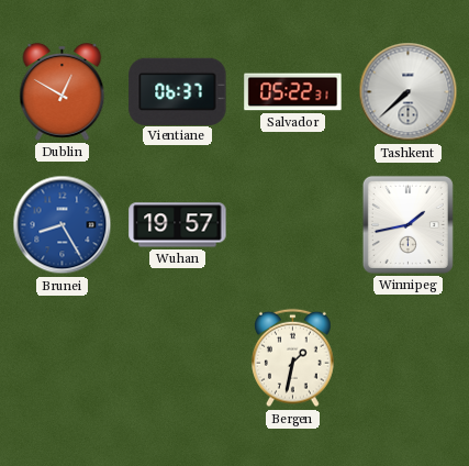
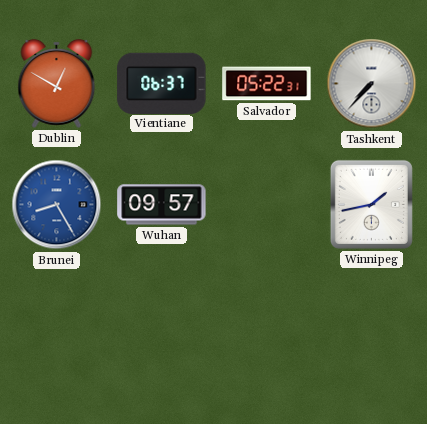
Tashkent: 7:38 -> 7:37
Wuhan: 19:57 -> 09:57
Bergen: 1:32 -> none
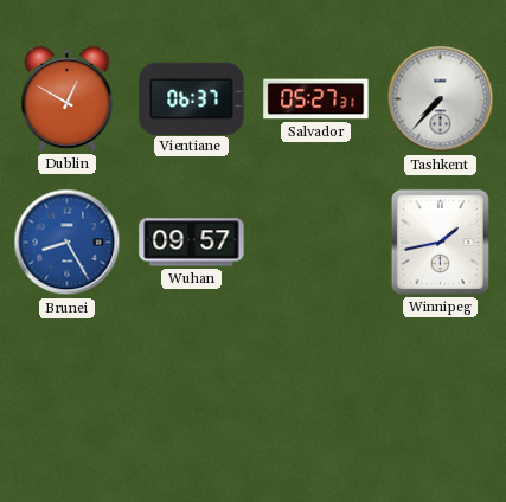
Salvador: 05:22 -> 05:27
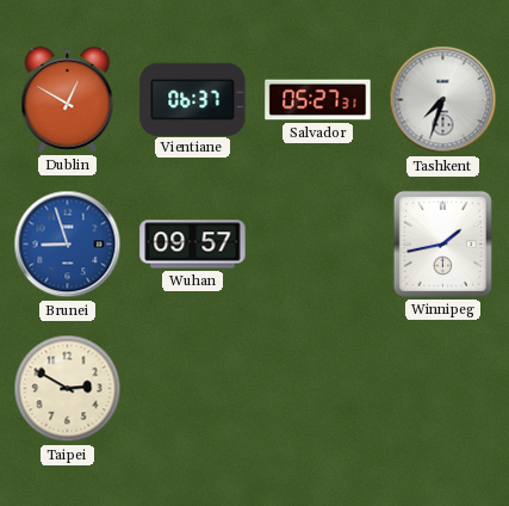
Tashkent: 7:37 -> 7:33
Brunei: 8:25 -> 8:57
Taipei: none -> 2:50
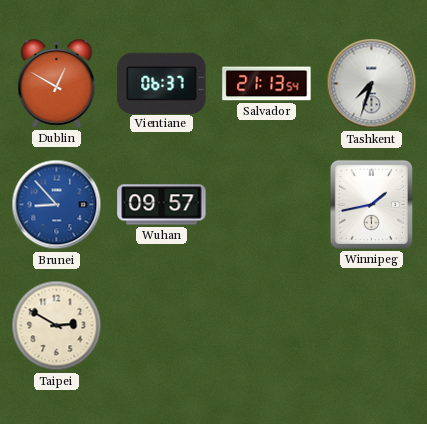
Salvador: 05:27 -> 21:13
Brunei: 8:57 -> 8:53
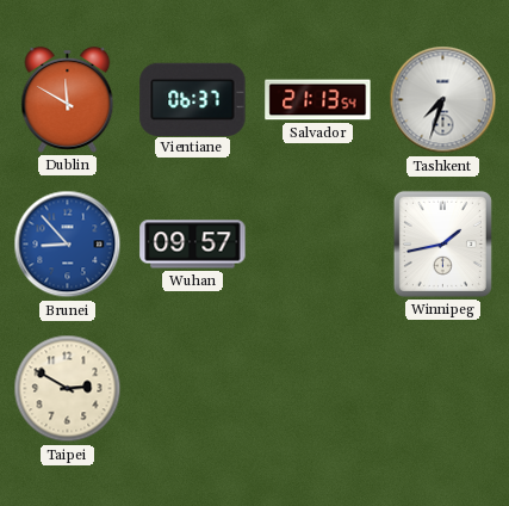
Dublin: 12:50 -> 11:50
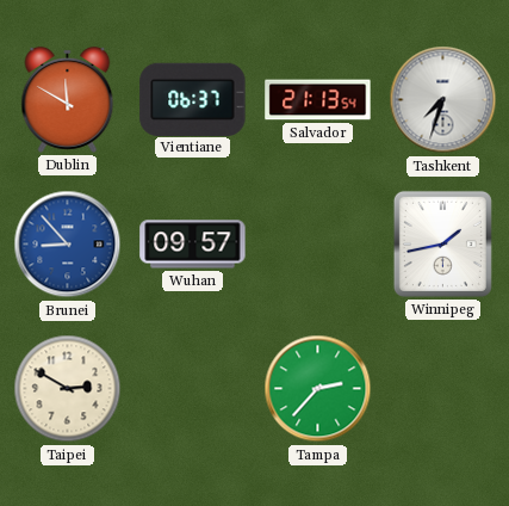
Tampa: none -> 2:37
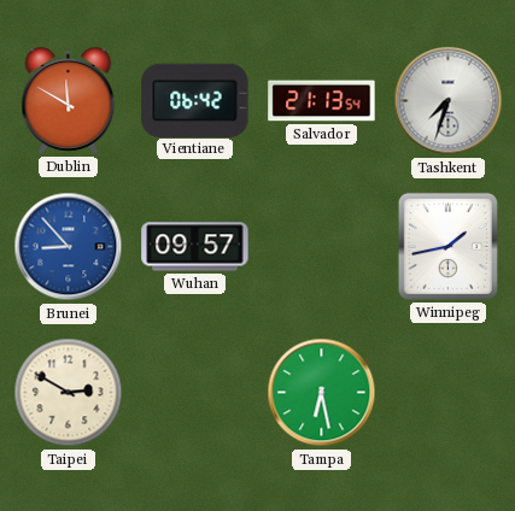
Vientiane: 06:37 -> 06:42
Tampa: 2:37 -> 6:28
